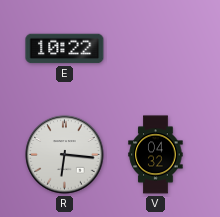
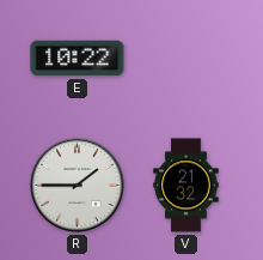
R: 6:16 -> 1:45
V: 04:32 -> 21:32
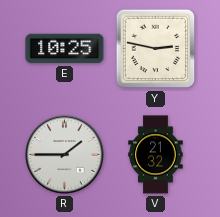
E: 10:22 -> 10:25
Y: none -> 2:47
